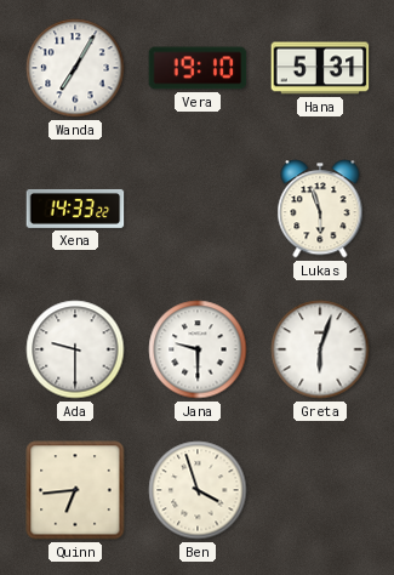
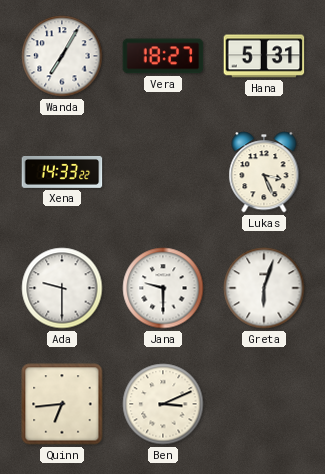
Vera: 19:10 -> 18:27
Lukas: 5:57 -> 3:26
Ben: 3:57 -> 3:11
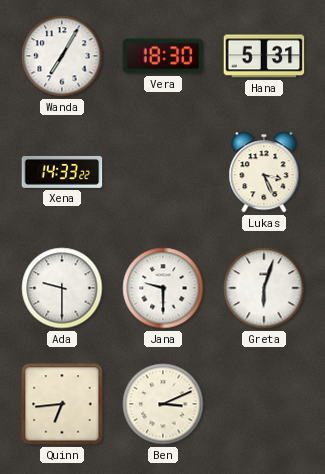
Vera: 18:27 -> 18:30
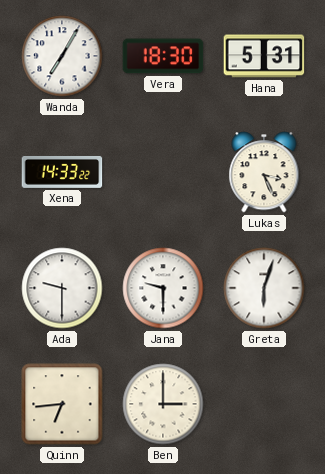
Ben: 3:11 -> 3:00
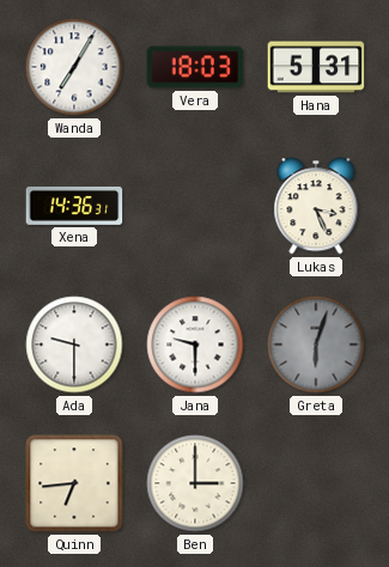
Vera: 18:30 -> 18:03
Xena: 14:33 -> 14:36
Greta dial: white -> grey
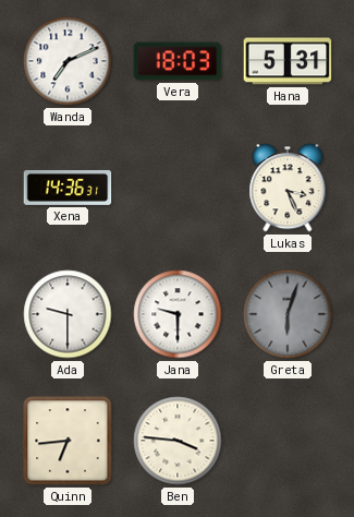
Wanda: 7:05 -> 7:11
Ben: 3:00 -> 3:46
